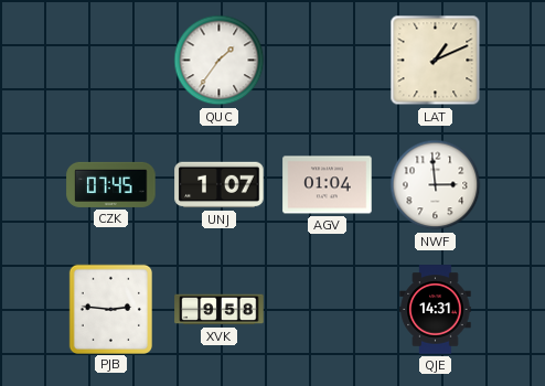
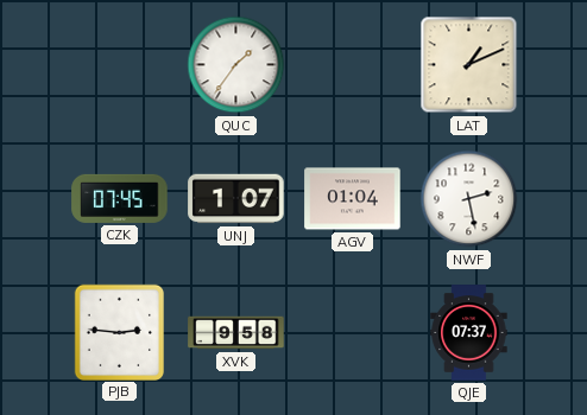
NWF: 2:59 -> 2:28
QJE: 14:31 -> 07:37
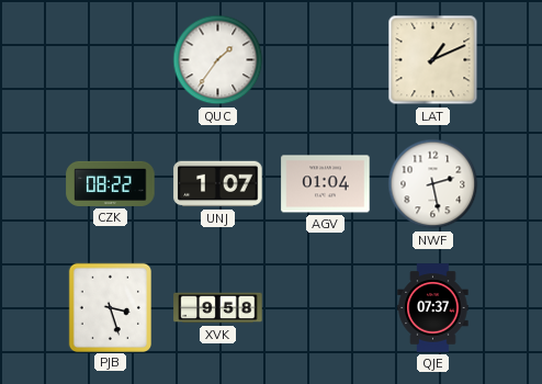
CZK: 07:45 -> 08:22
PJB: 2:46 -> 3:27
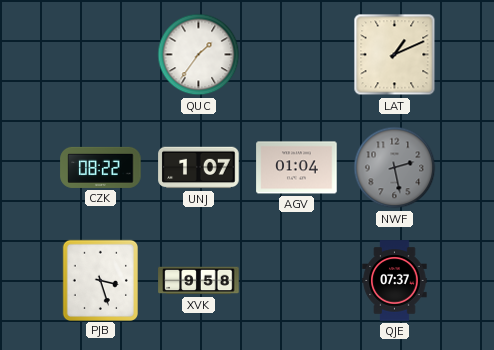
NWF dial: white -> grey
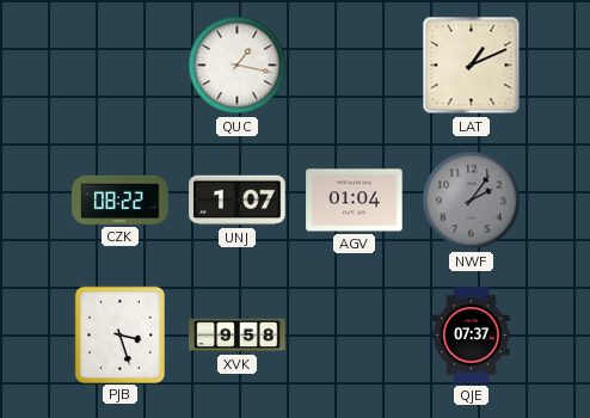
QUC: 1:36 -> 1:17
NWF: 2:28 -> 2:06
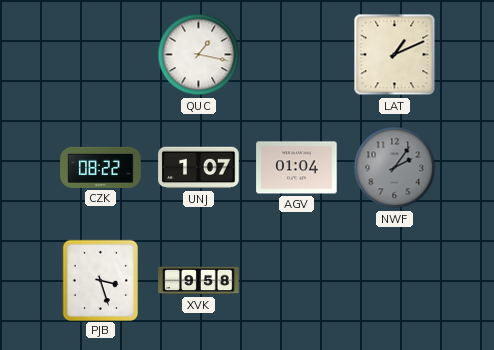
QJE: 07:37 -> none
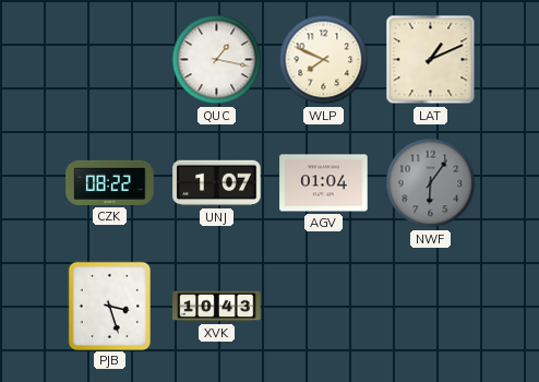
WLP: none -> 7:49
NWF: 2:06 -> 6:06
XVK: 9:58 -> 10:43
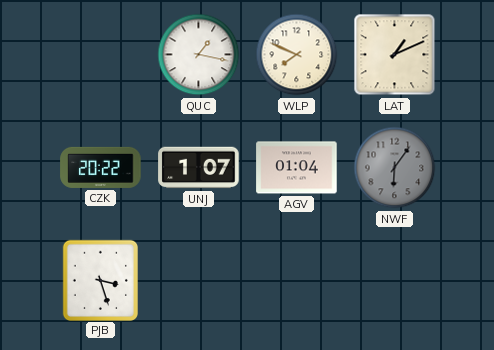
CZK: 08:22 -> 20:22
XVK: 10:43 -> none
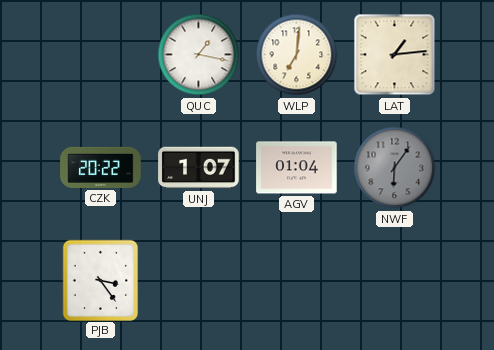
WLP: 7:49 -> 7:01
LAT: 1:11 -> 1:14
PJB: 3:27 -> 3:24
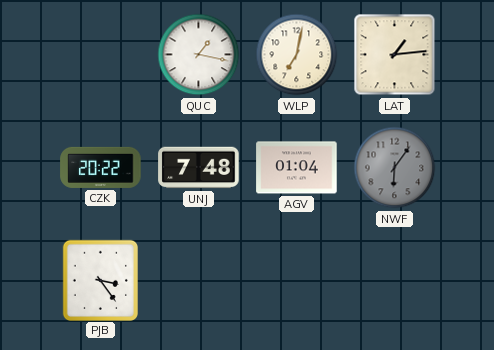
WLP: 7:01 -> 7:02
UNJ: 1:07 -> 7:48
